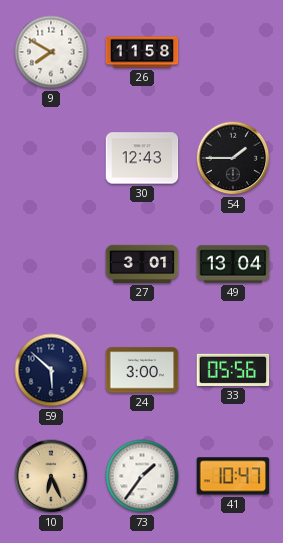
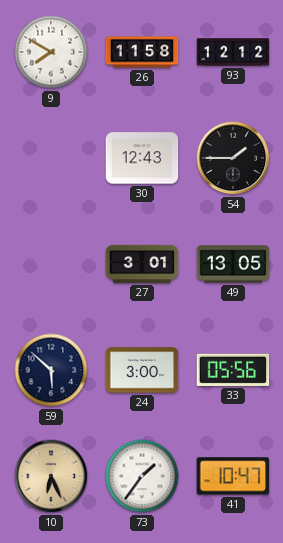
93: none -> 12:12
49: 13:04 -> 13:05
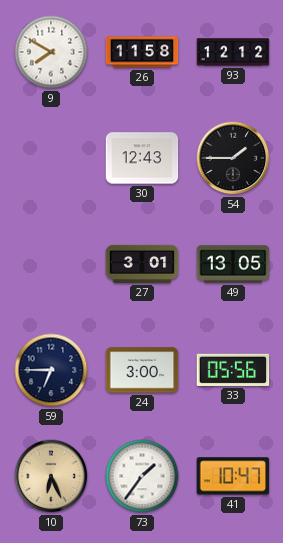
59: 5:52 -> 6:45
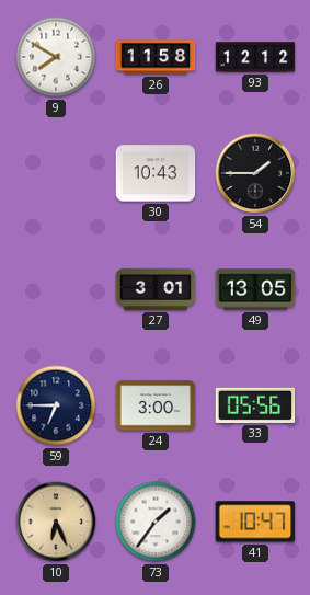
30: 12:43 -> 10:43
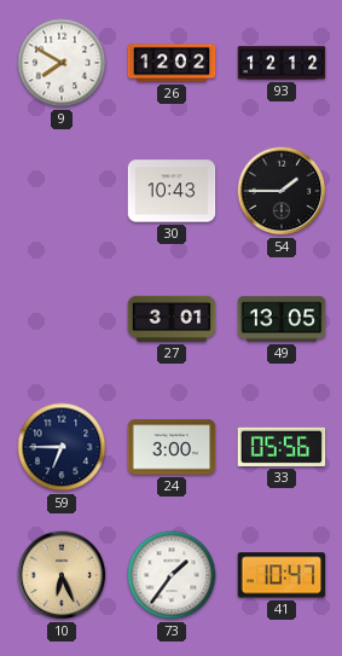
26: 11:58 -> 12:02
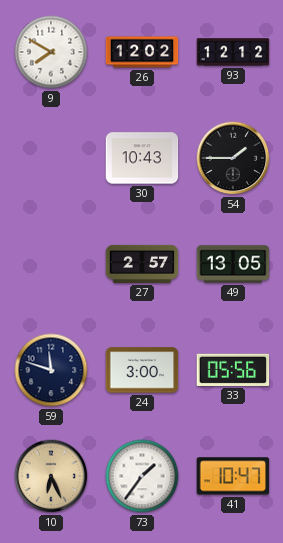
27: 3:01 -> 2:57
59: 6:45 -> 11:48
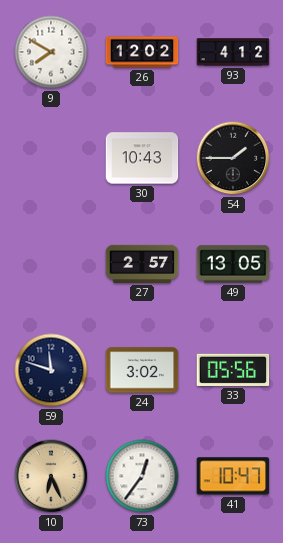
93: 12:12 -> 4:12
24: 3:00 -> 3:02
73: 1:36 -> 12:36
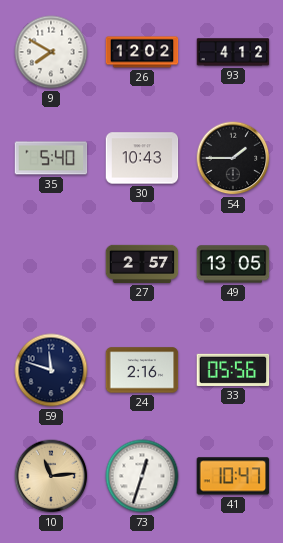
35: none -> 5:40
24: 3:02 -> 2:16
10: 6:26 -> 11:14
73: 12:36 -> 12:33
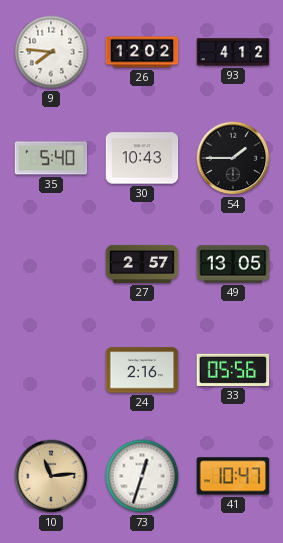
9: 7:50 -> 7:46
59: 11:48 -> none
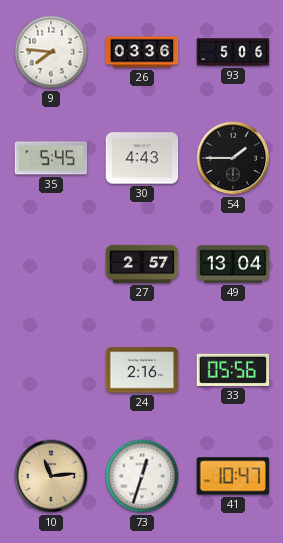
26: 12:02 -> 03:36
93: 4:12 -> 5:06
35: 5:40 -> 5:45
30: 10:43 -> 4:43
49: 13:05 -> 13:04
